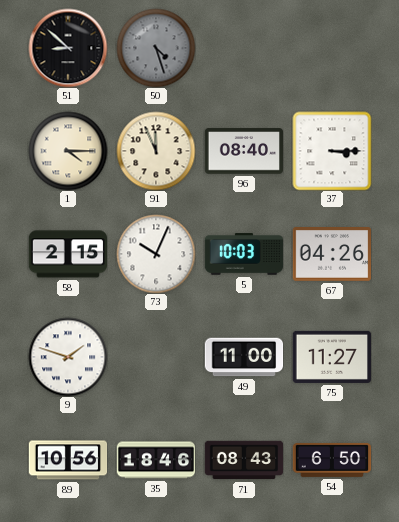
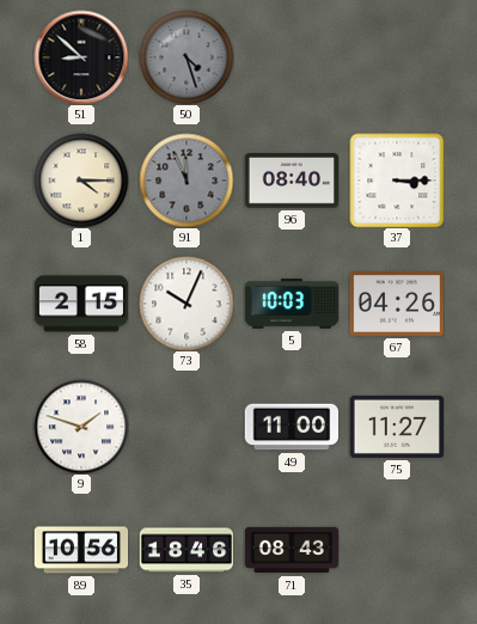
91 dial: cream -> grey
54: 6:50 -> none
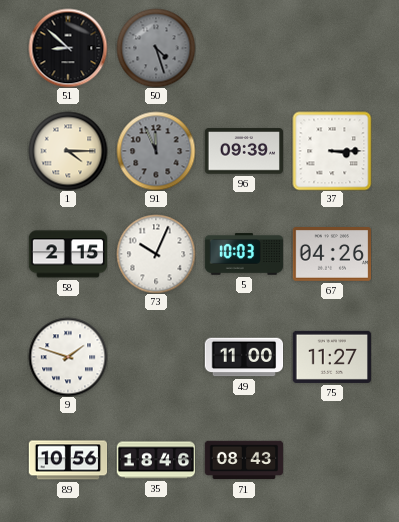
96: 08:40 -> 09:39
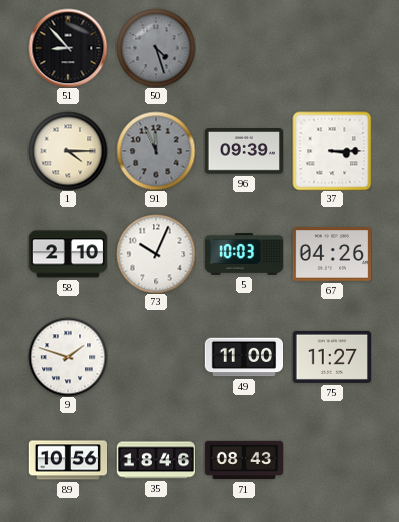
51: 8:52 -> 8:53
58: 2:15 -> 2:10
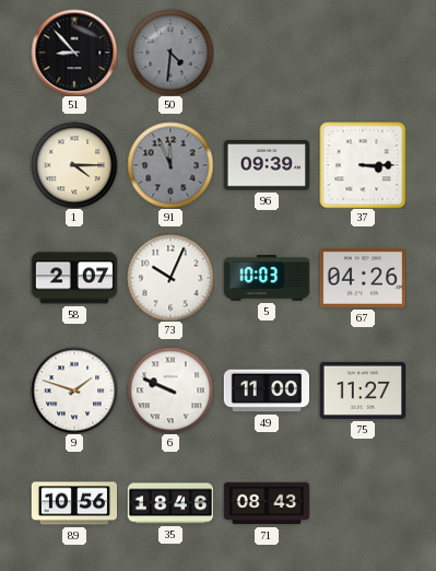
50: 4:27 -> 4:31
58: 2:10 -> 2:07
6: none -> 9:49
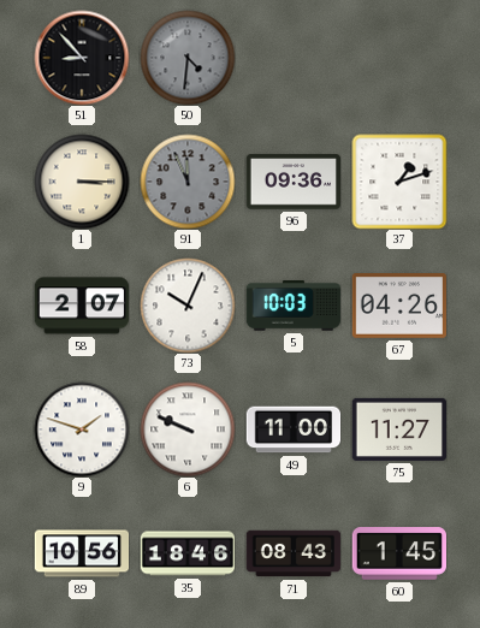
1: 4:15 -> 3:15
96: 09:39 -> 09:36
37: 3:15 -> 1:12
60: none -> 1:45
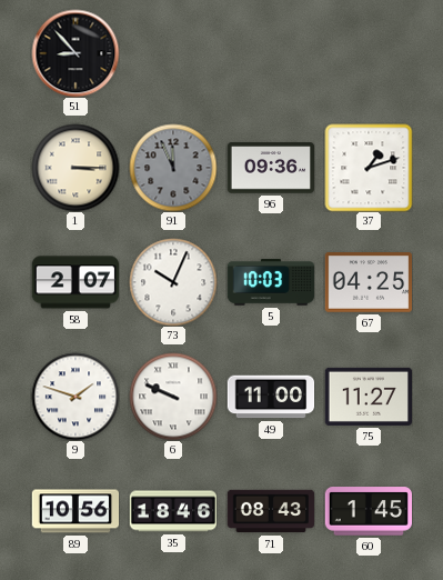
50: 4:31 -> none
67: 04:26 -> 04:25
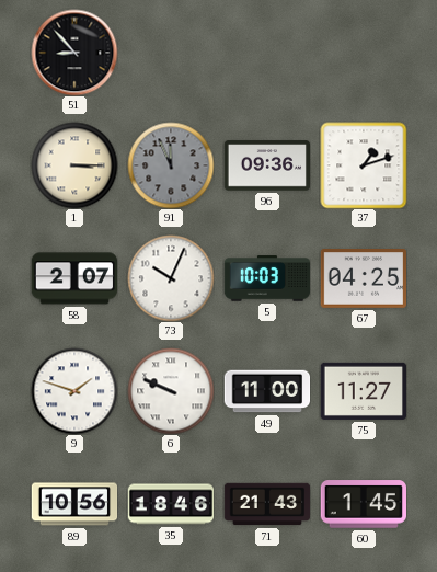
71: 08:43 -> 21:43
